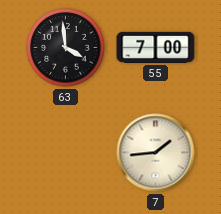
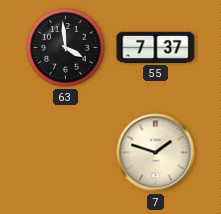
55: 7:00 -> 7:37
7: 1:44 -> 1:48
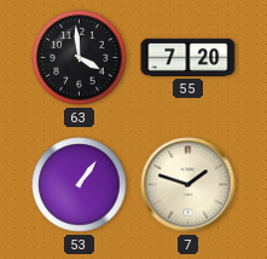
55: 7:37 -> 7:20
53: none -> 1:06
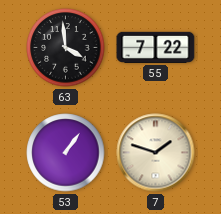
55: 7:20 -> 7:22
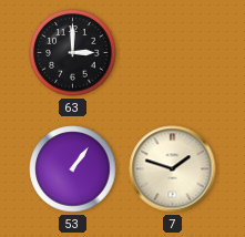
63: 3:59 -> 3:00
55: 7:22 -> none
